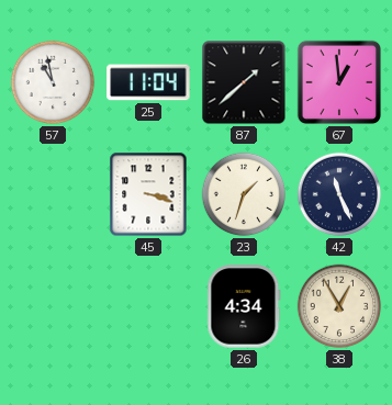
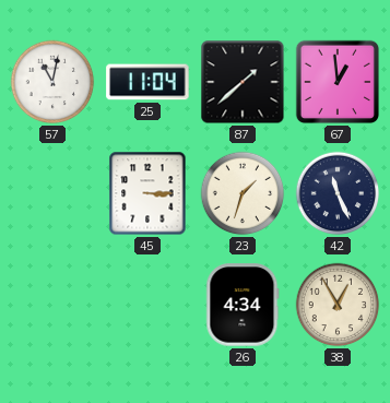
57: 10:58 -> 11:02
45: 3:18 -> 3:15
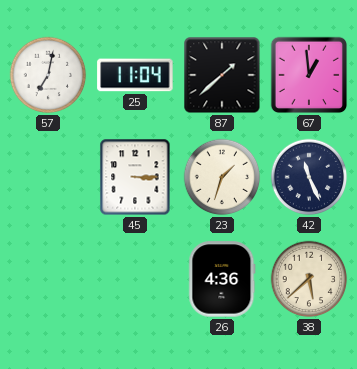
57: 11:02 -> 7:02
26: 4:34 -> 4:36
38: 12:55 -> 5:38
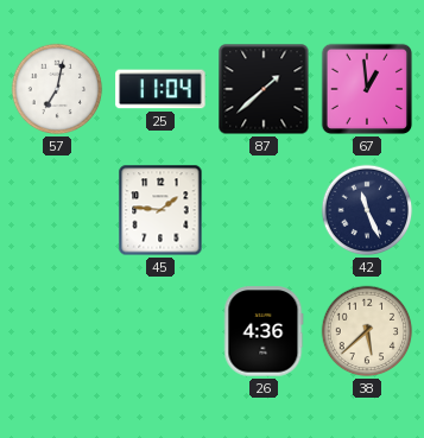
45: 3:15 -> 1:46
23: 1:33 -> none
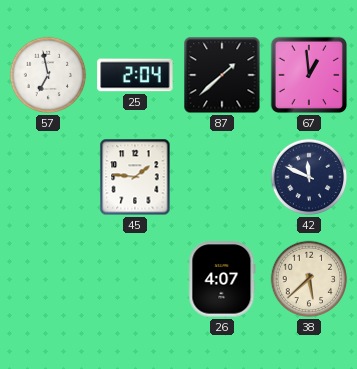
57: 7:02 -> 6:58
25: 11:04 -> 2:04
42: 11:26 -> 11:49
26: 4:36 -> 4:07
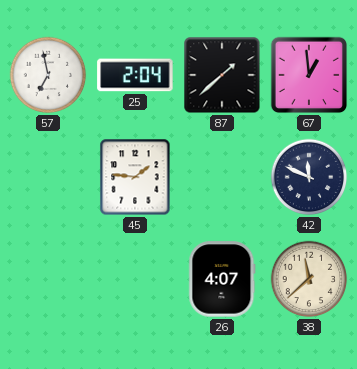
38: 5:38 -> 11:38
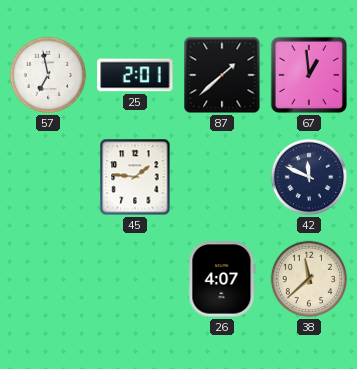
25: 2:04 -> 2:01
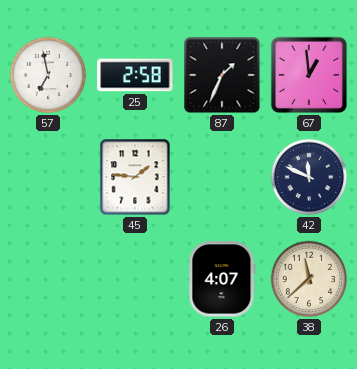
25: 2:01 -> 2:58
87: 1:38 -> 1:34
